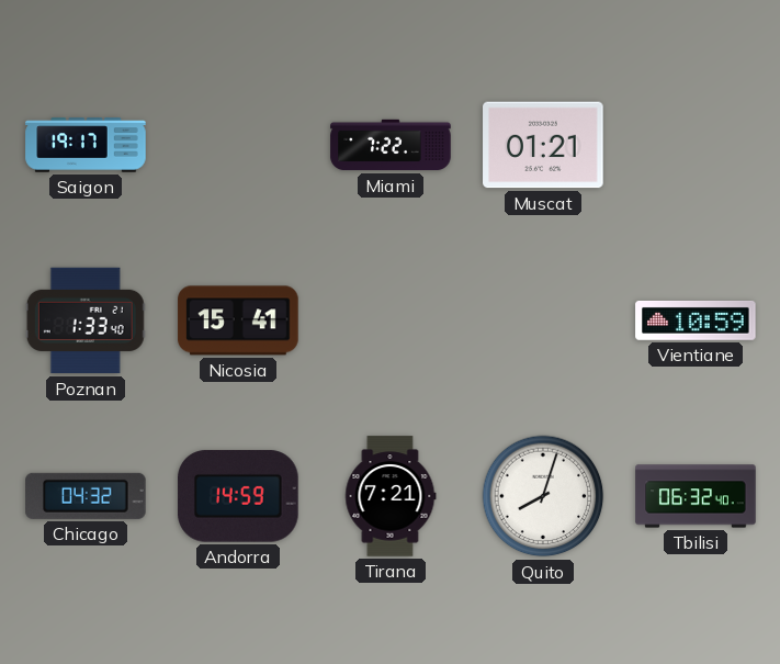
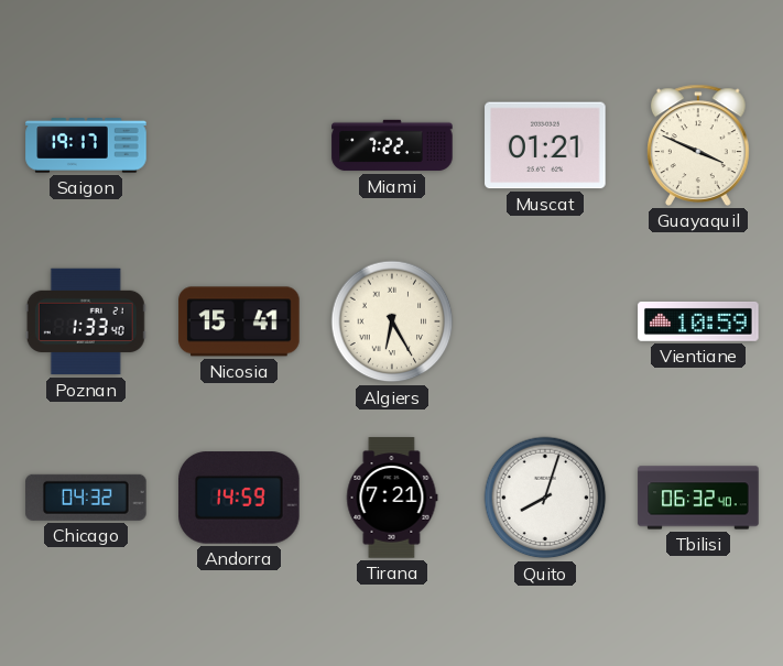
Guayaquil: none -> 3:49
Algiers: none -> 6:25
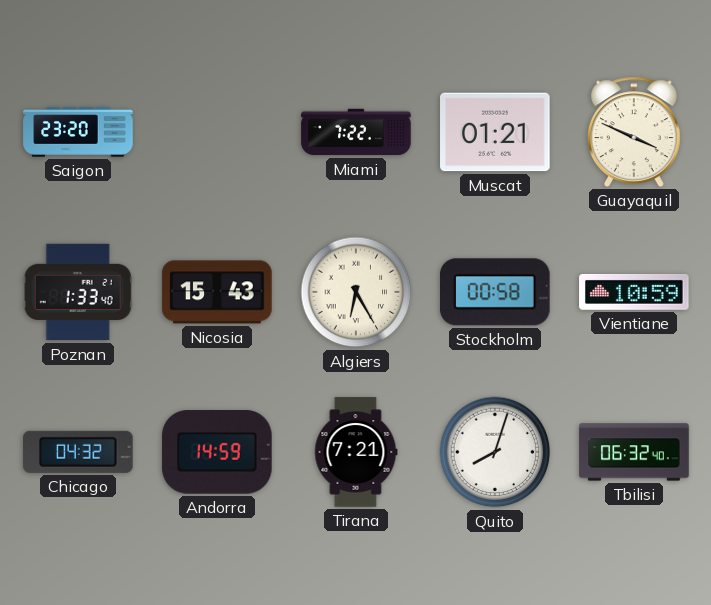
Saigon: 19:17 -> 23:20
Nicosia: 15:41 -> 15:43
Stockholm: none -> 00:58
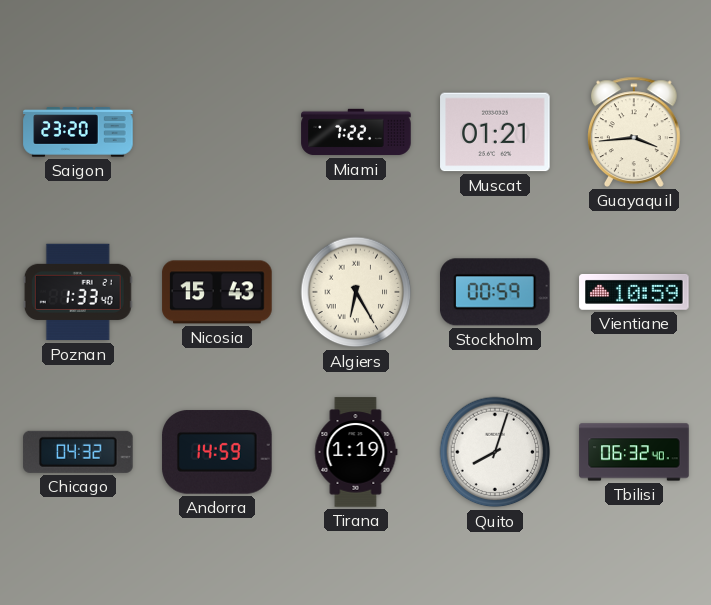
Guayaquil: 3:49 -> 3:44
Stockholm: 00:58 -> 00:59
Tirana: 7:21 -> 1:19
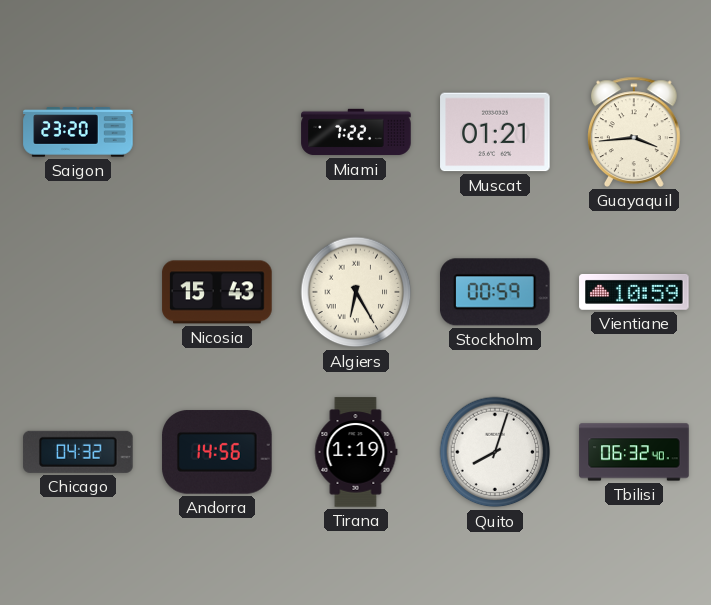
Poznan: 1:33 -> none
Andorra: 14:59 -> 14:56
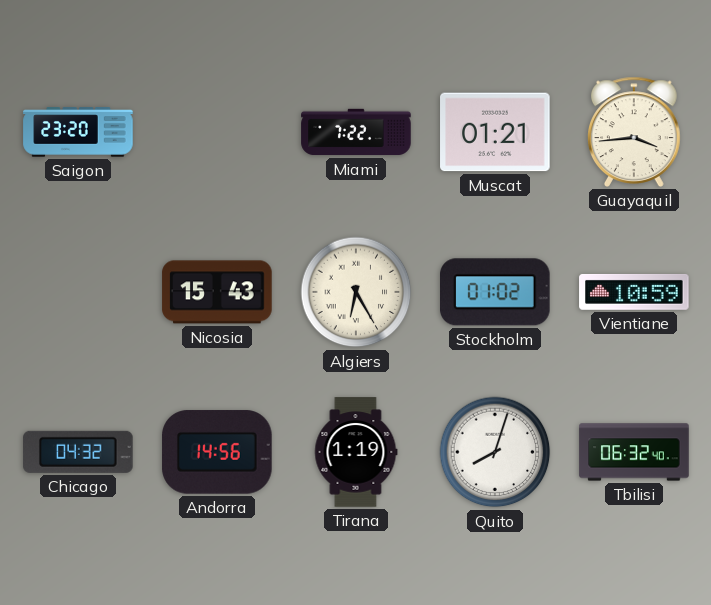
Stockholm: 00:59 -> 01:02
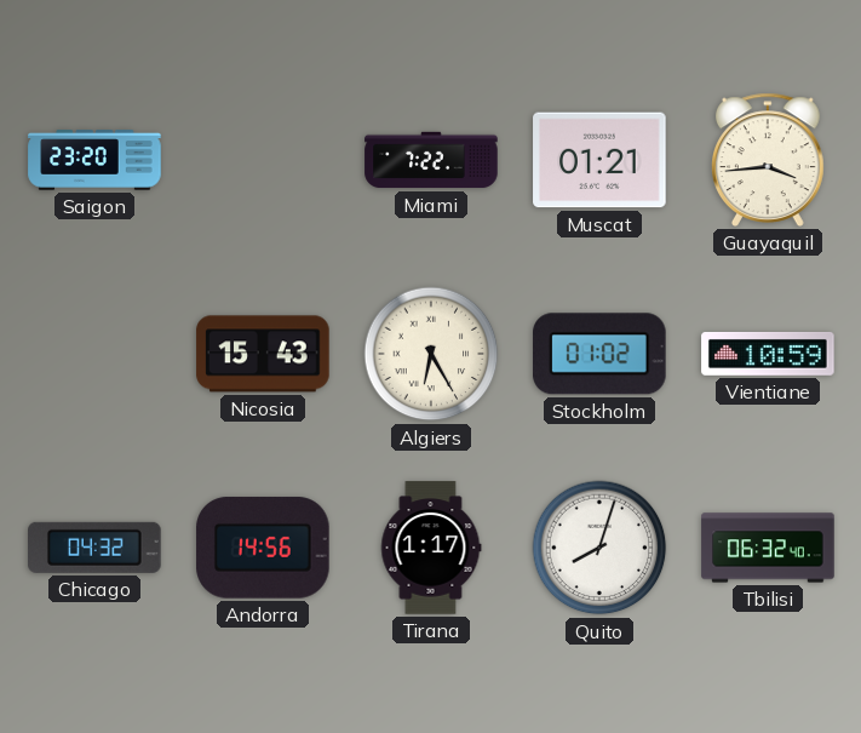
Tirana: 1:19 -> 1:17
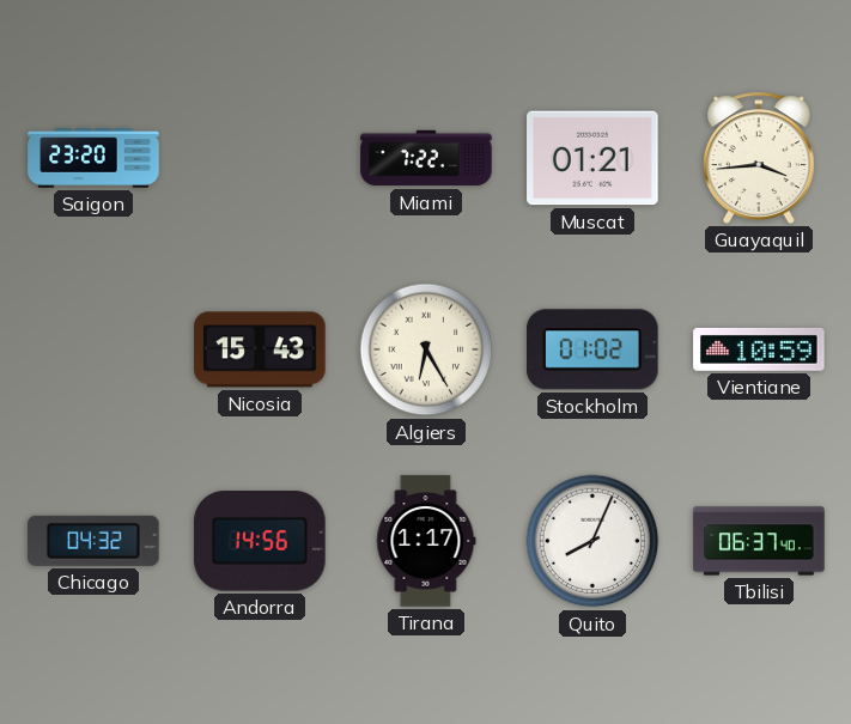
Quito: 8:03 -> 8:04
Tbilisi: 06:32 -> 06:37
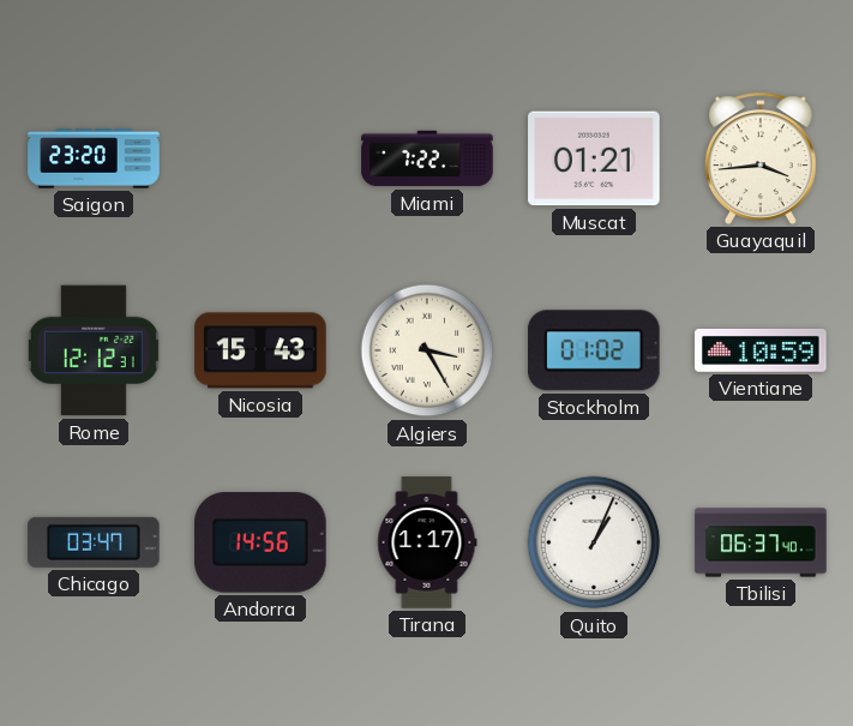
Rome: none -> 12:12
Algiers: 6:25 -> 3:25
Chicago: 04:32 -> 03:47
Quito: 8:04 -> 1:04
